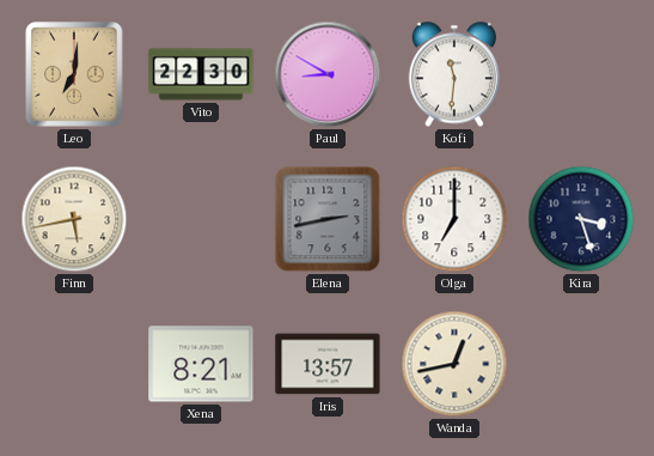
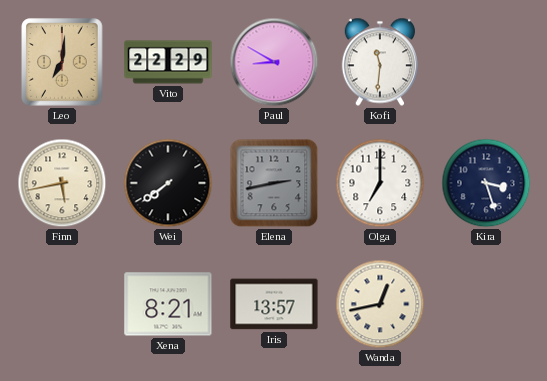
Vito: 22:30 -> 22:29
Wei: none -> 7:39
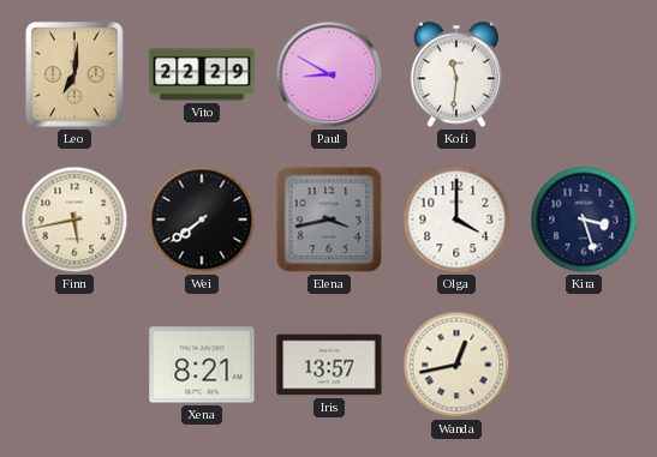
Elena: 2:43 -> 3:43
Olga: 7:00 -> 4:00
